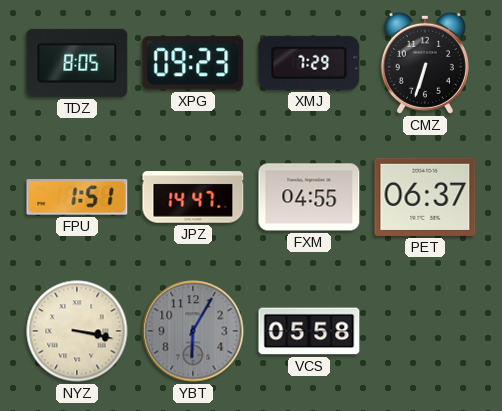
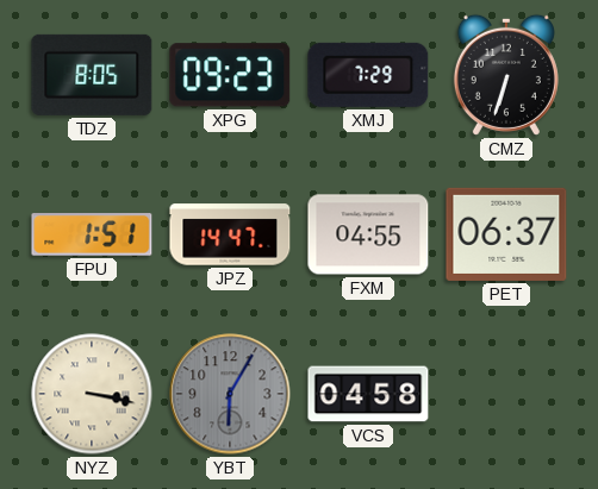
VCS: 05:58 -> 04:58
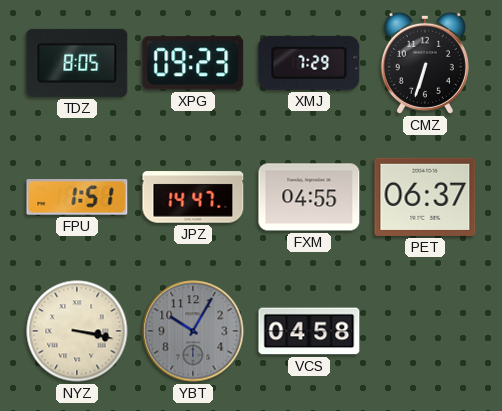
YBT: 6:05 -> 10:05
